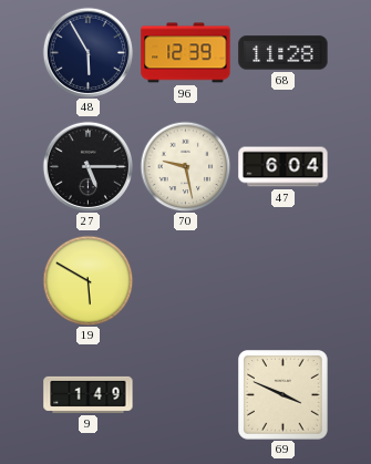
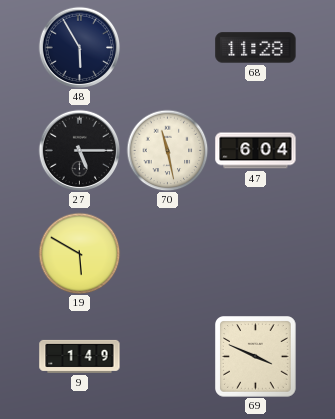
96: 12:39 -> none
70: 9:28 -> 11:28
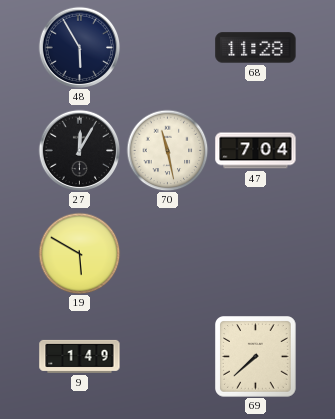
27: 5:15 -> 12:05
47: 6:04 -> 7:04
69: 3:49 -> 7:38
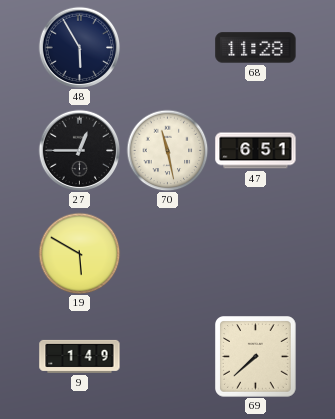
27: 12:05 -> 12:45
47: 7:04 -> 6:51
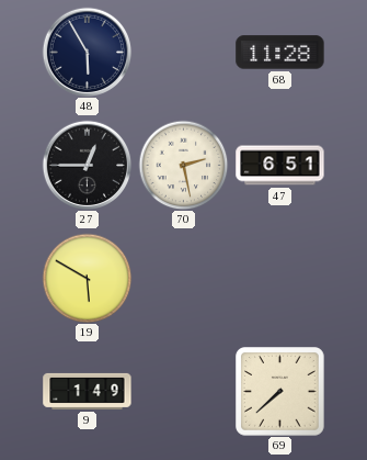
70: 11:28 -> 2:28
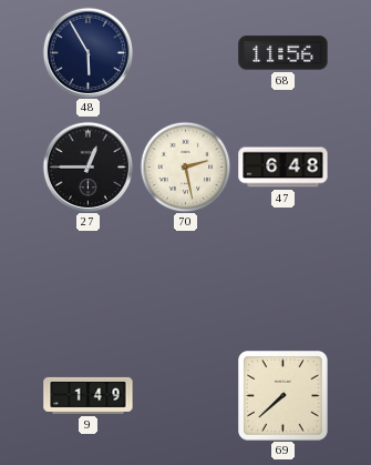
68: 11:28 -> 11:56
47: 6:51 -> 6:48
19: 5:50 -> none
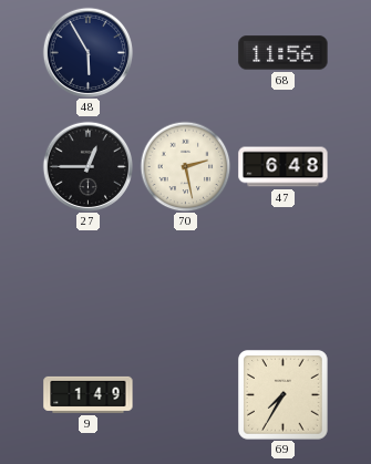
69: 7:38 -> 7:35
